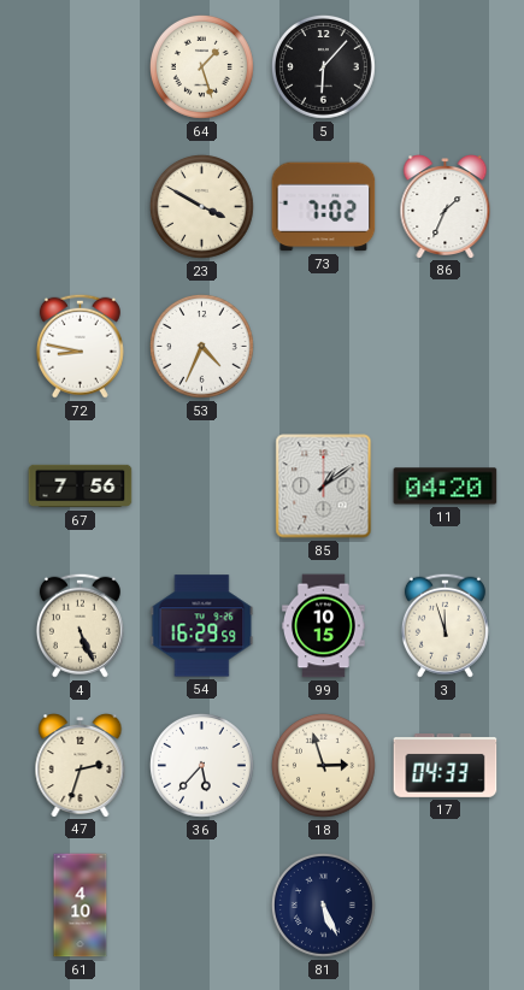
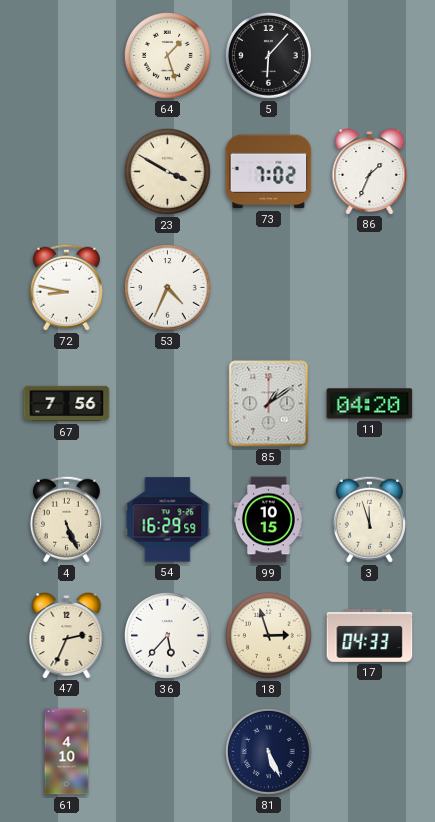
47: 2:33 -> 2:34
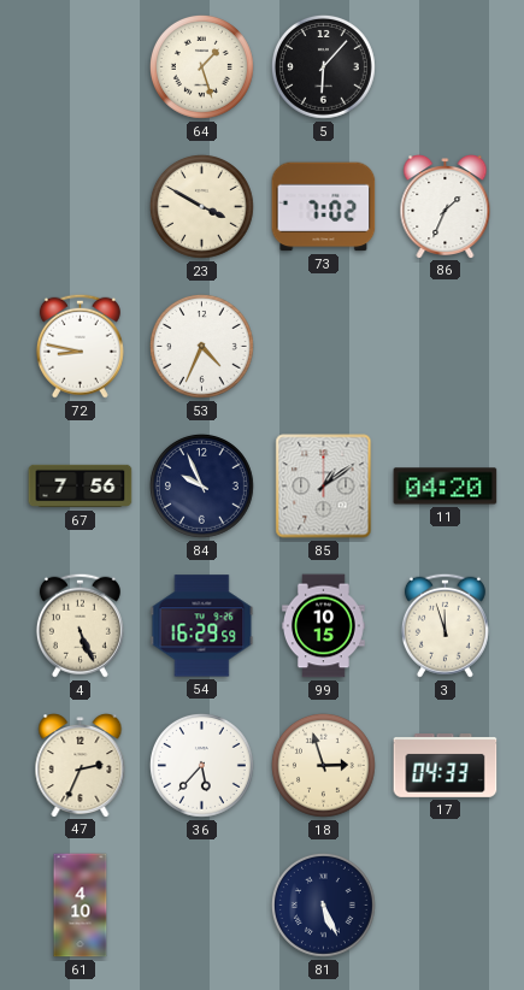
84: none -> 9:56
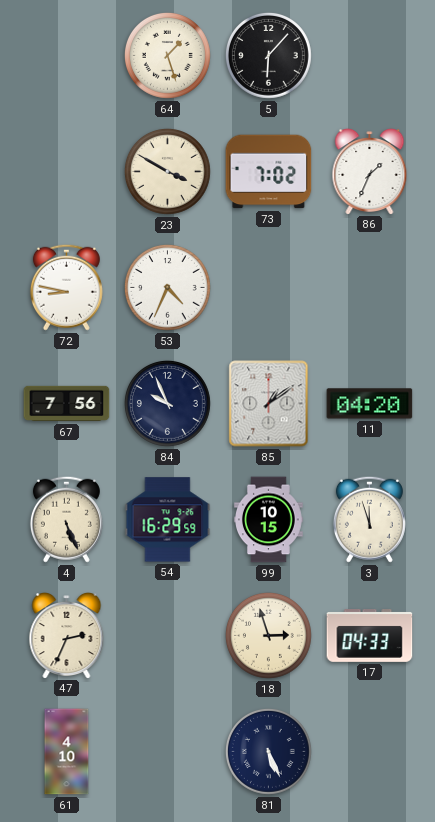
36: 5:37 -> none
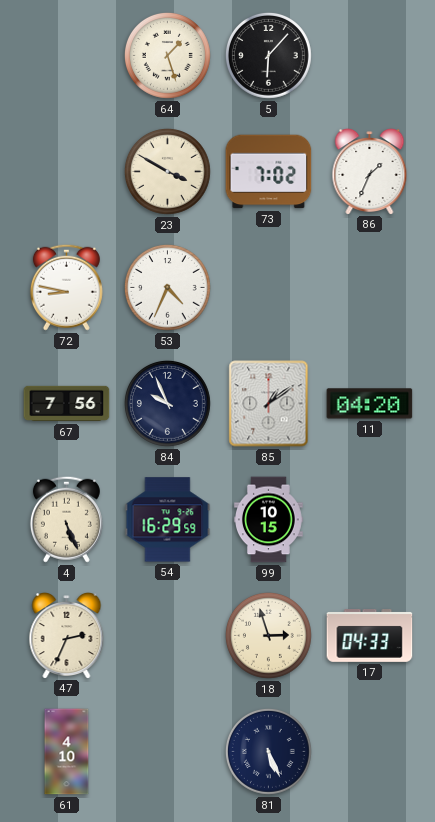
3: 11:57 -> none
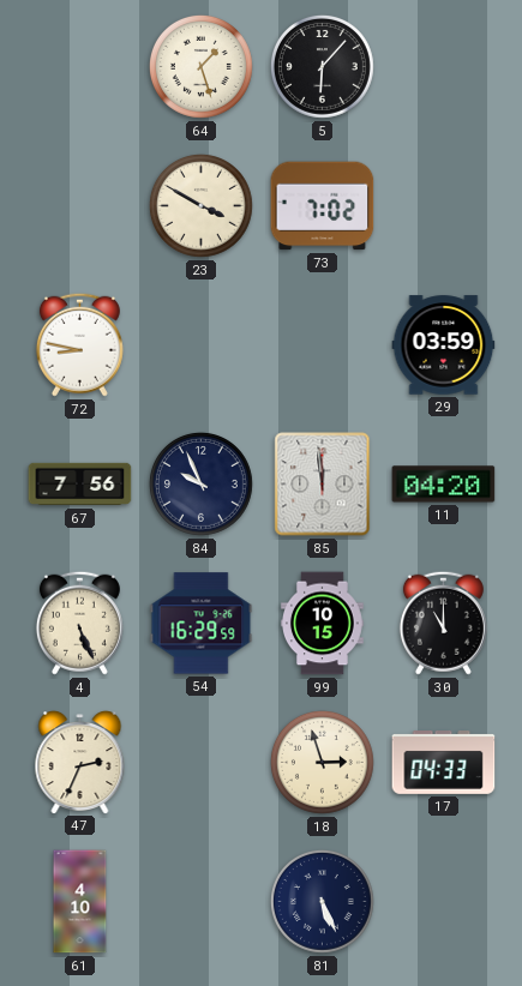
86: 1:34 -> none
53: 4:34 -> none
29: none -> 03:59
85: 1:09 -> 11:59
30: none -> 11:00
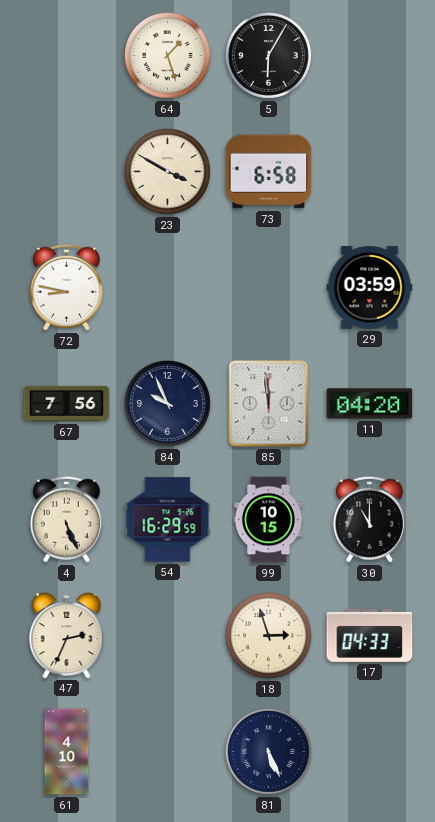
5: 6:07 -> 6:05
73: 7:02 -> 6:58
